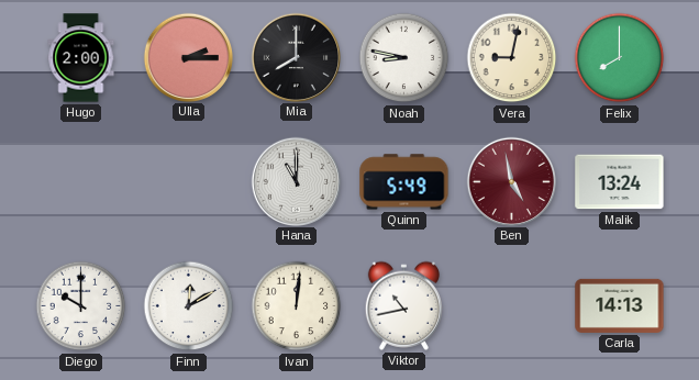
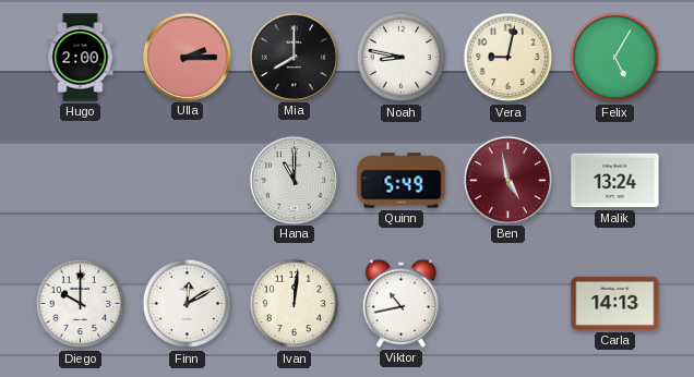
Felix: 8:00 -> 5:05
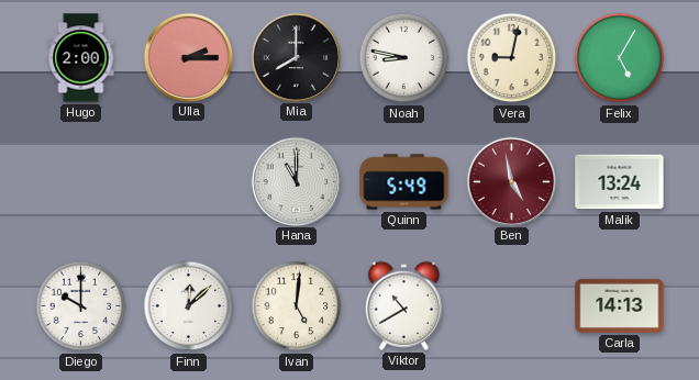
Finn: 12:10 -> 12:08
Ivan: 12:01 -> 5:01
Viktor: 10:43 -> 10:40
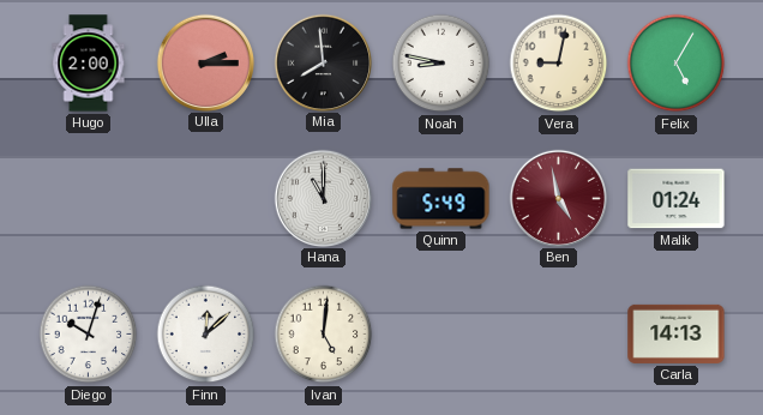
Mia: 8:00 -> 7:59
Malik: 13:24 -> 01:24
Diego: 10:00 -> 10:03
Viktor: 10:40 -> none
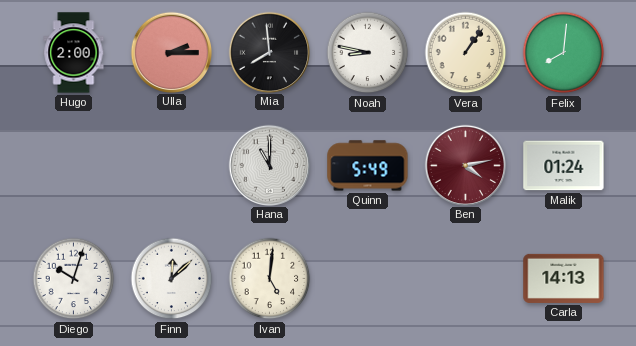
Vera: 9:02 -> 1:06
Felix: 5:05 -> 8:01
Ben: 4:58 -> 4:13
